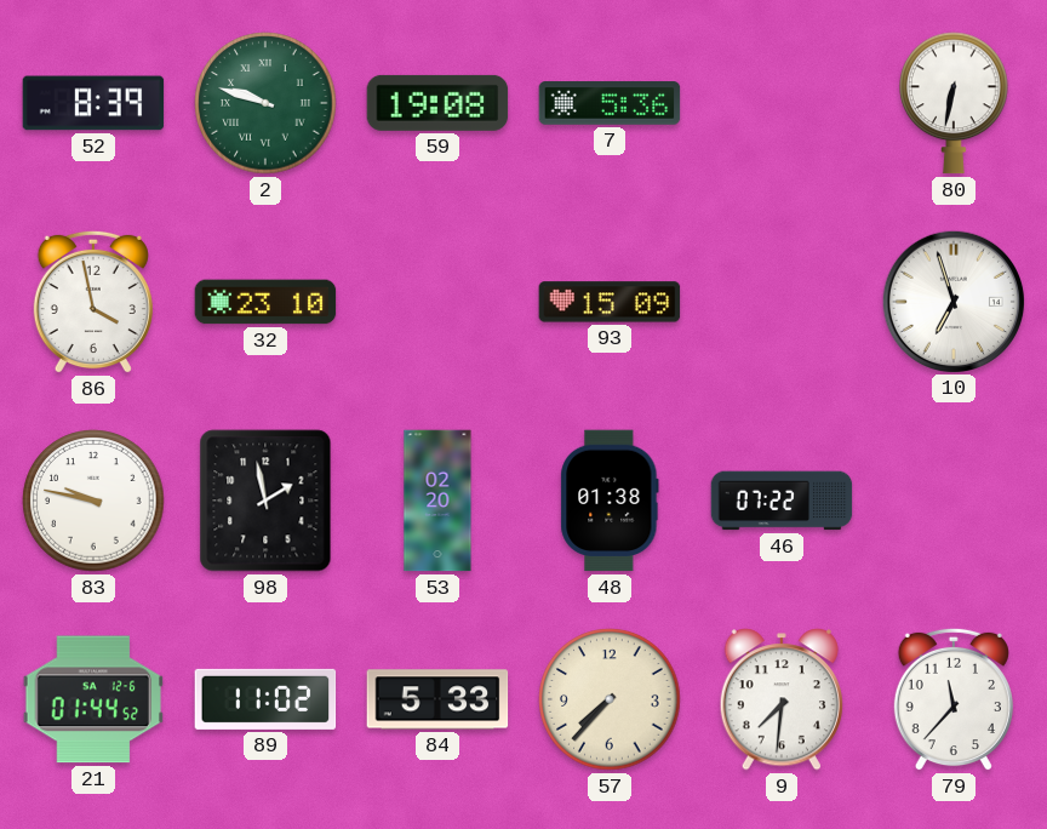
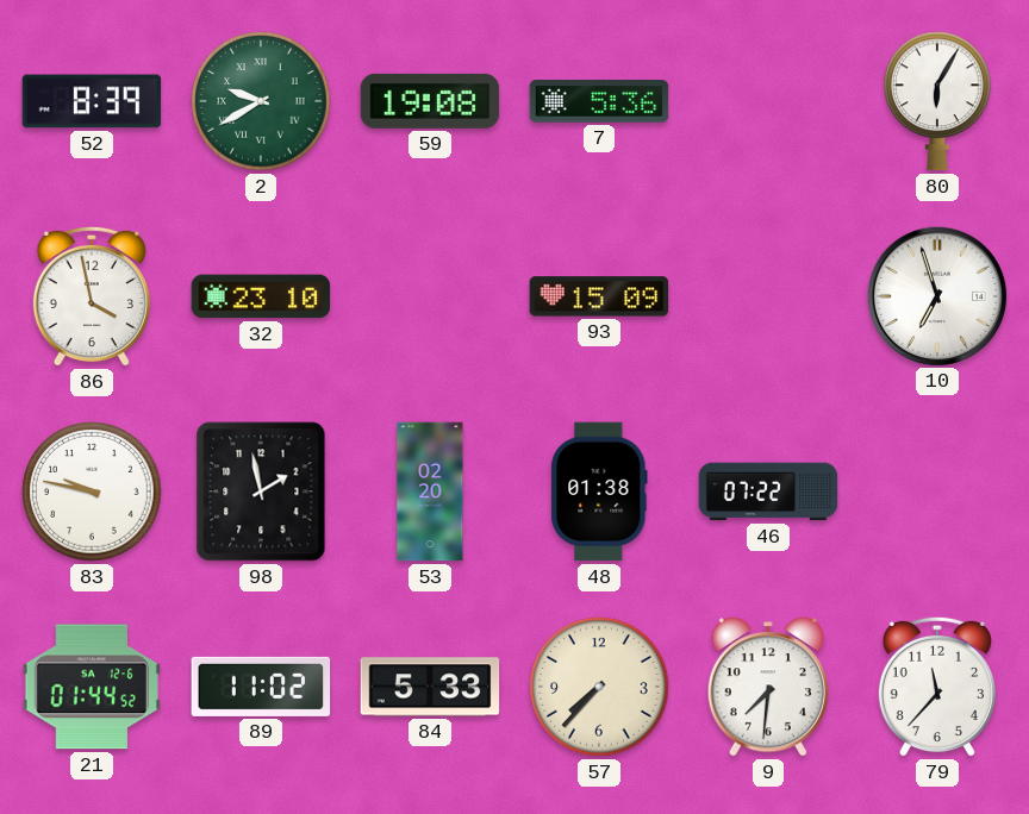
2: 9:48 -> 9:40
80: 6:32 -> 6:05
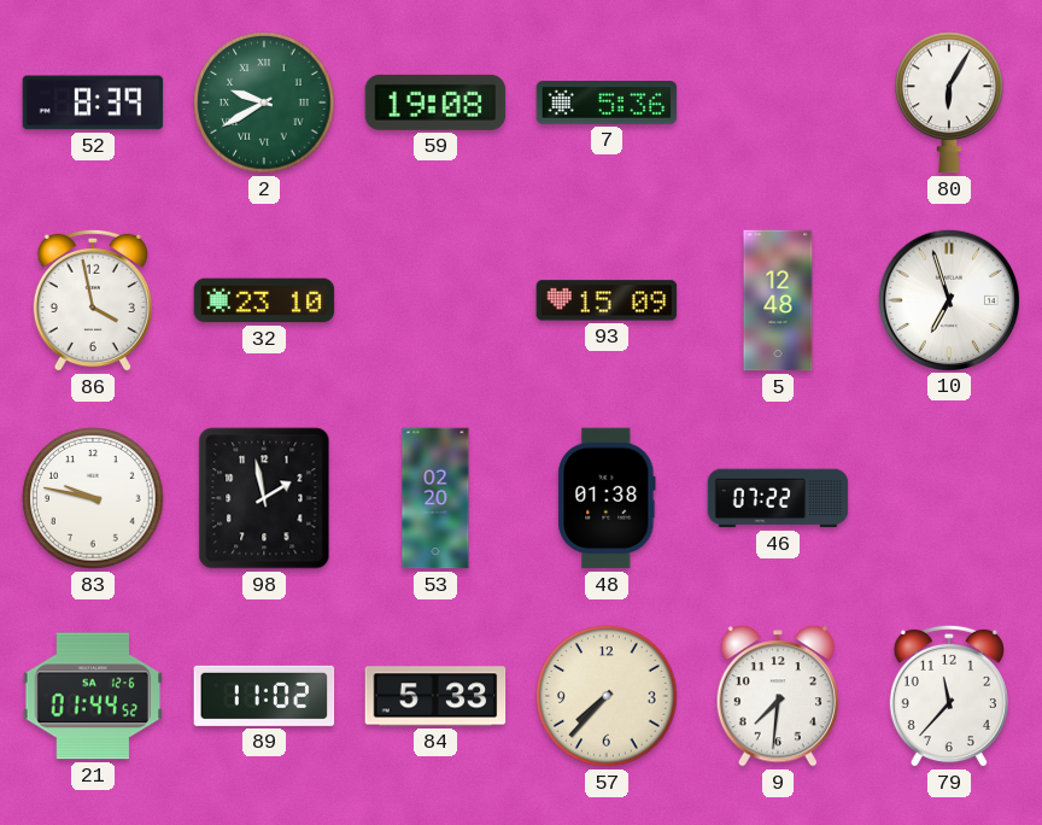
5: none -> 12:48
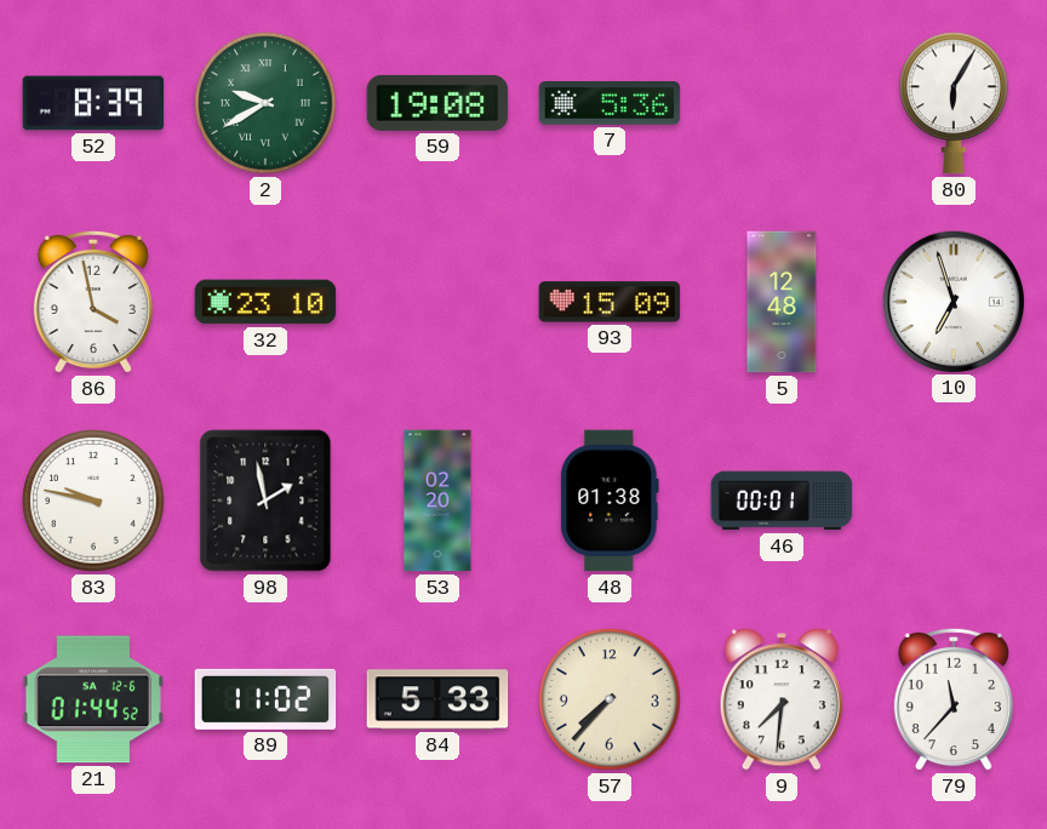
46: 07:22 -> 00:01
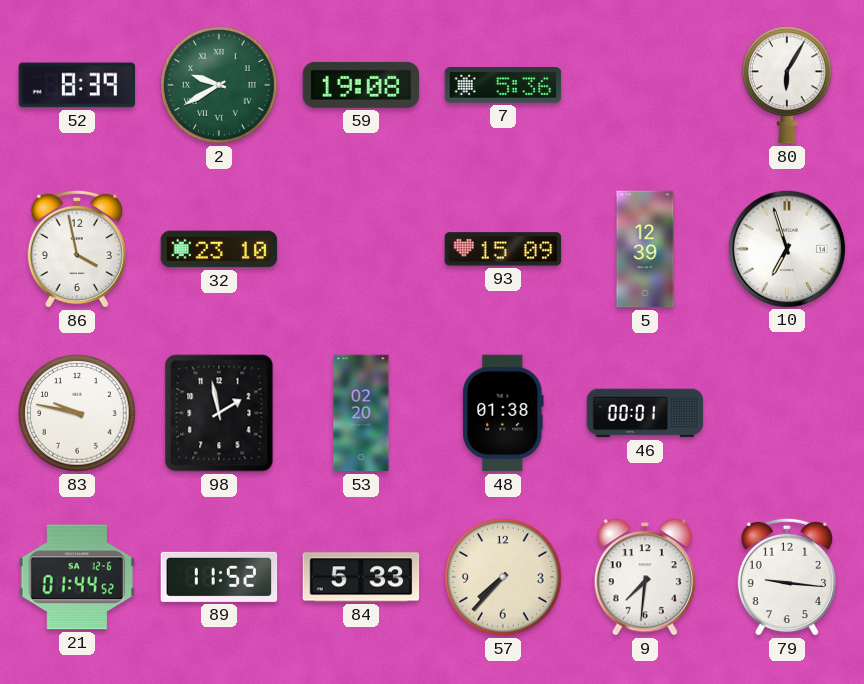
5: 12:48 -> 12:39
89: 11:02 -> 11:52
79: 11:37 -> 9:16
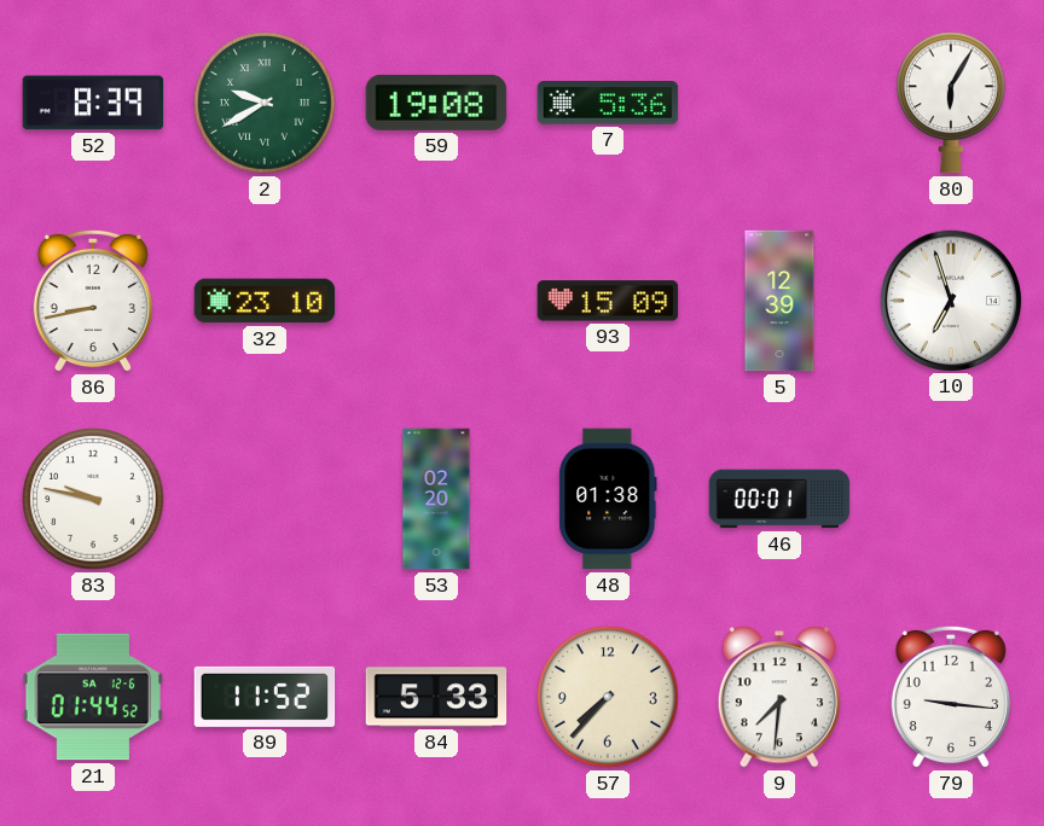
86: 3:58 -> 8:43
98: 1:58 -> none
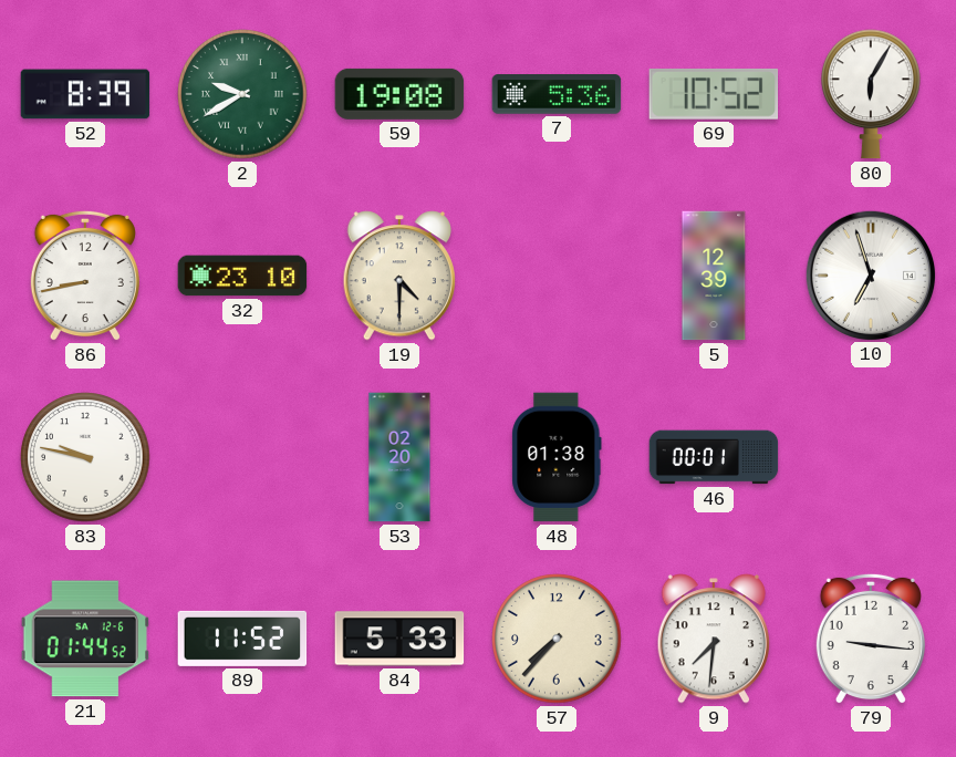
69: none -> 10:52
19: none -> 4:30
93: 15:09 -> none
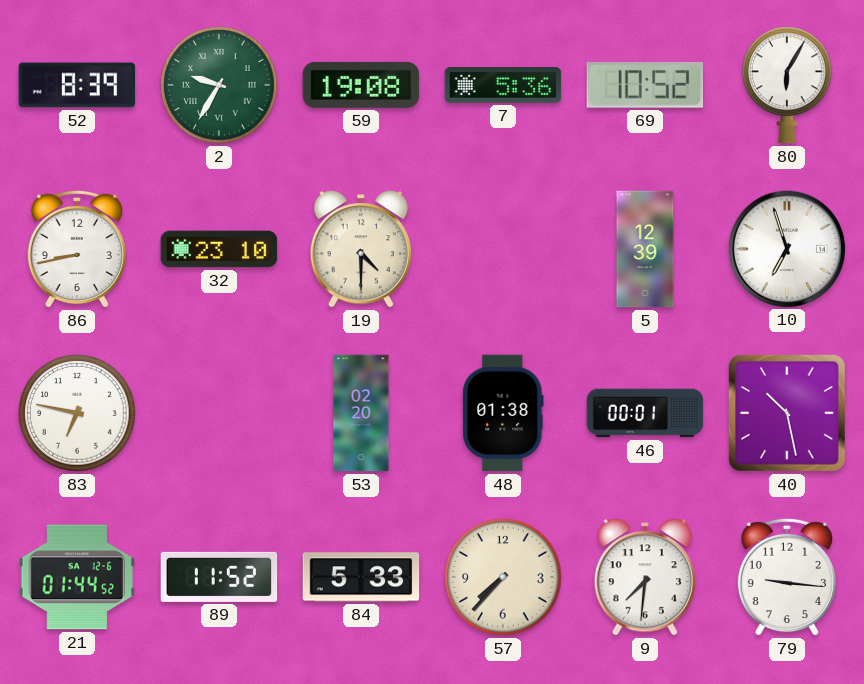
2: 9:40 -> 9:35
83: 9:47 -> 6:47
40: none -> 10:28
